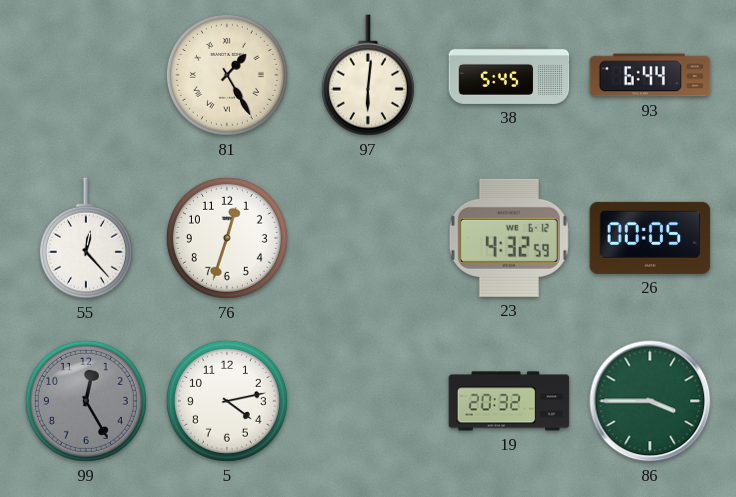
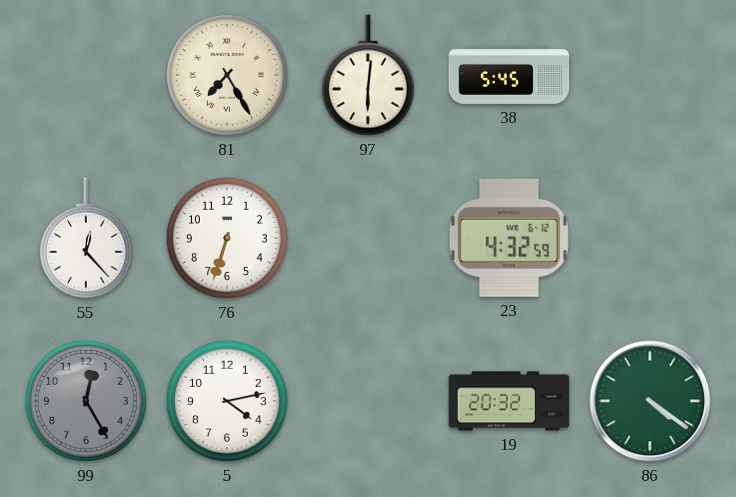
81: 1:25 -> 7:25
93: 6:44 -> none
76: 12:33 -> 6:33
26: 00:05 -> none
86: 3:45 -> 4:21
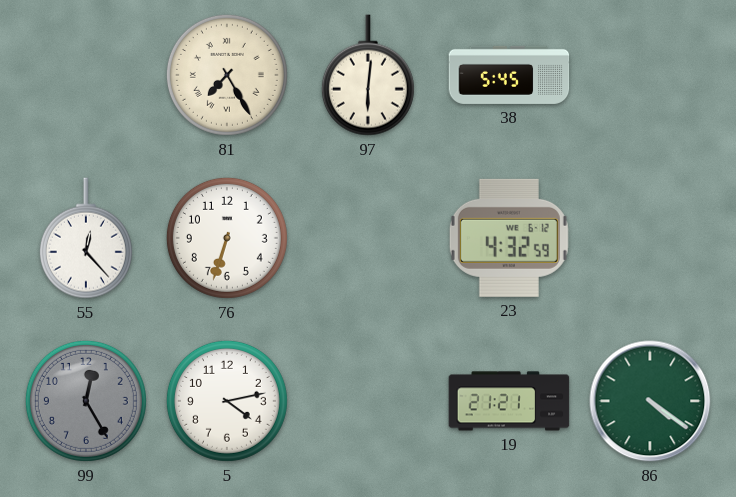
19: 20:32 -> 21:21
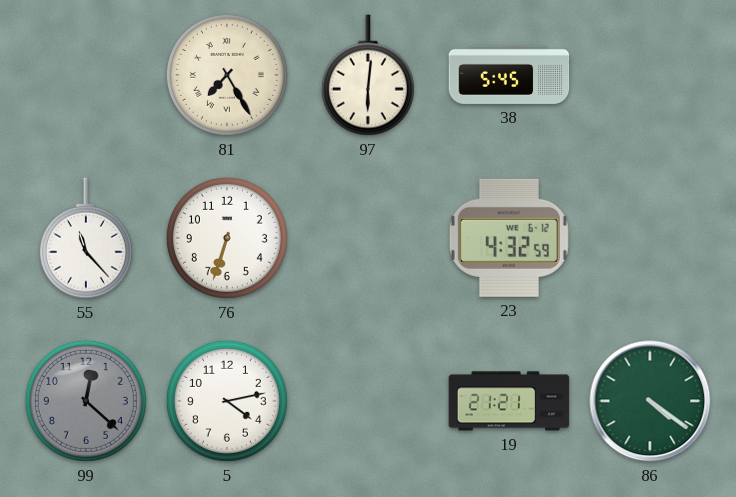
55: 12:23 -> 11:23
99: 12:25 -> 12:22
